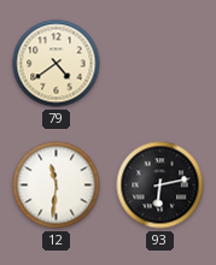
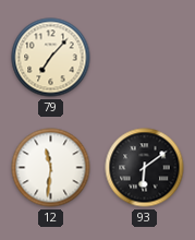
79: 4:39 -> 7:07
93: 6:13 -> 6:09
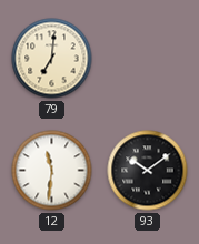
79: 7:07 -> 7:01
93: 6:09 -> 10:09
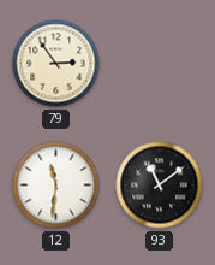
79: 7:01 -> 2:54
93: 10:09 -> 11:09
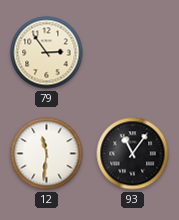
93: 11:09 -> 11:06
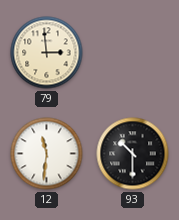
79: 2:54 -> 2:59
93: 11:06 -> 10:30
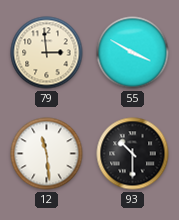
55: none -> 3:50
12: 11:31 -> 11:29
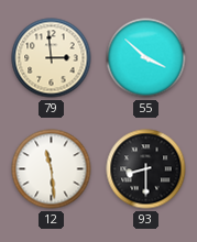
55: 3:50 -> 3:52
93: 10:30 -> 8:30
